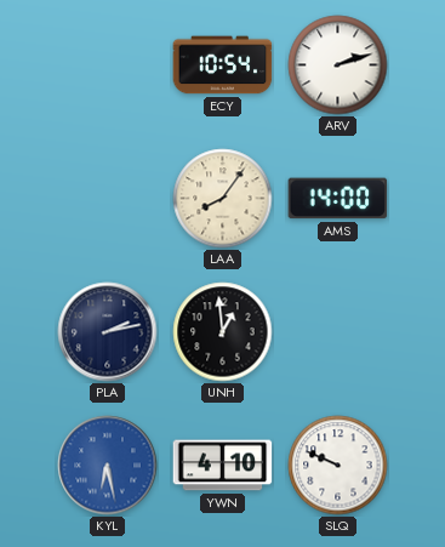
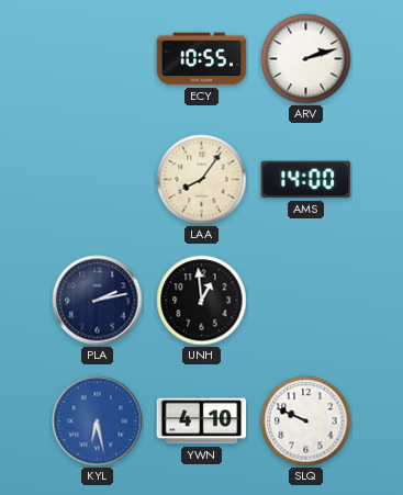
ECY: 10:54 -> 10:55
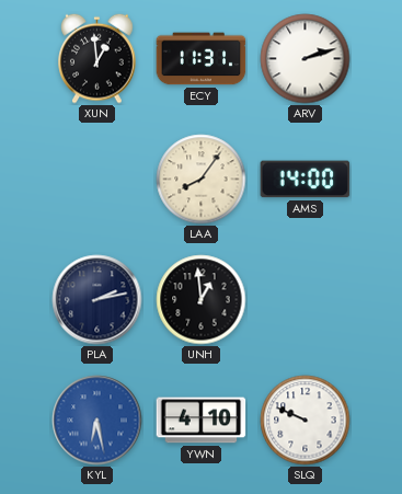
XUN: none -> 12:59
ECY: 10:55 -> 11:31
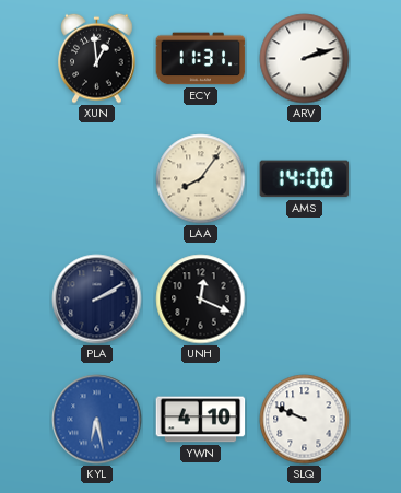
PLA: 2:13 -> 2:10
UNH: 12:59 -> 12:19
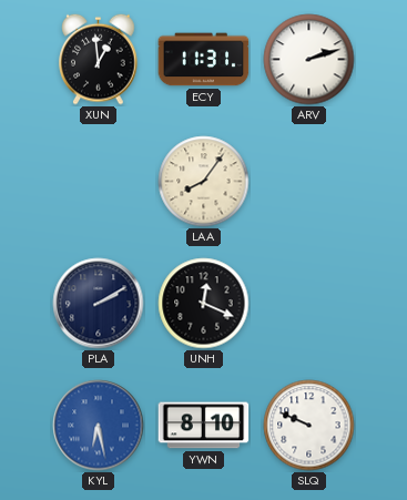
AMS: 14:00 -> none
YWN: 4:10 -> 8:10
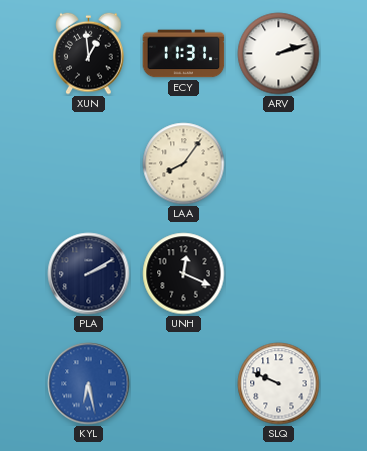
YWN: 8:10 -> none
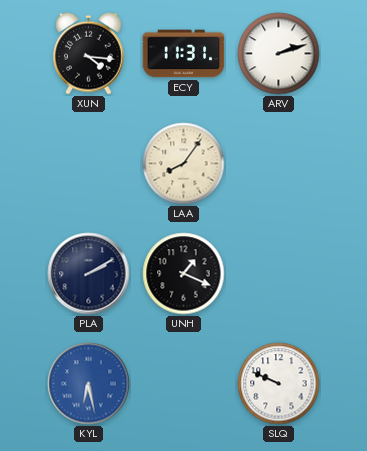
XUN: 12:59 -> 4:16
UNH: 12:19 -> 1:19
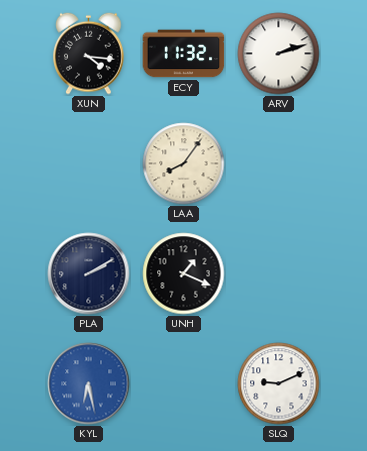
ECY: 11:31 -> 11:32
SLQ: 9:49 -> 9:11
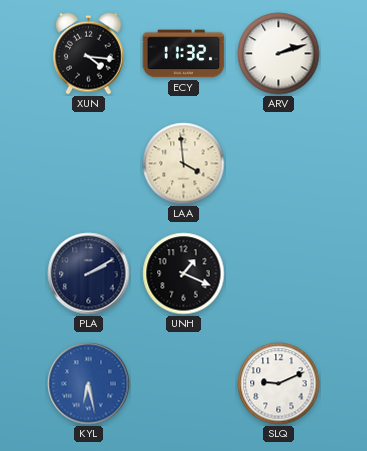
LAA: 8:06 -> 3:59
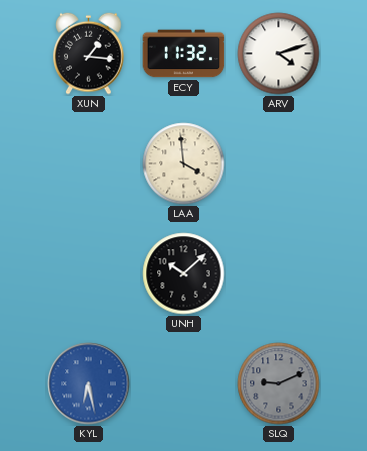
XUN: 4:16 -> 1:16
ARV: 2:12 -> 4:12
PLA: 2:10 -> none
UNH: 1:19 -> 10:08
SLQ dial: white -> grey
